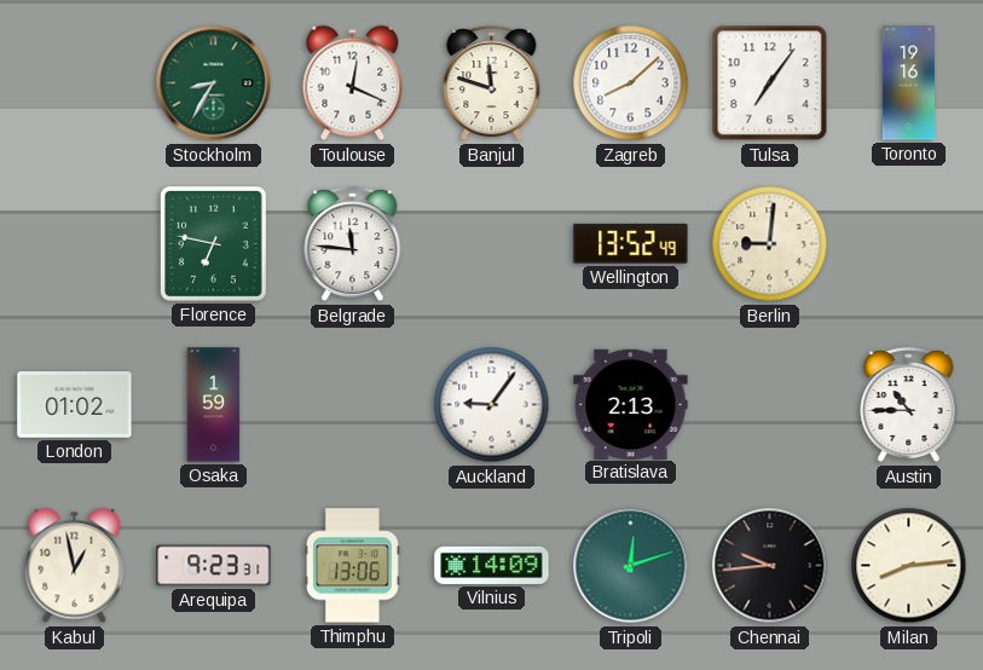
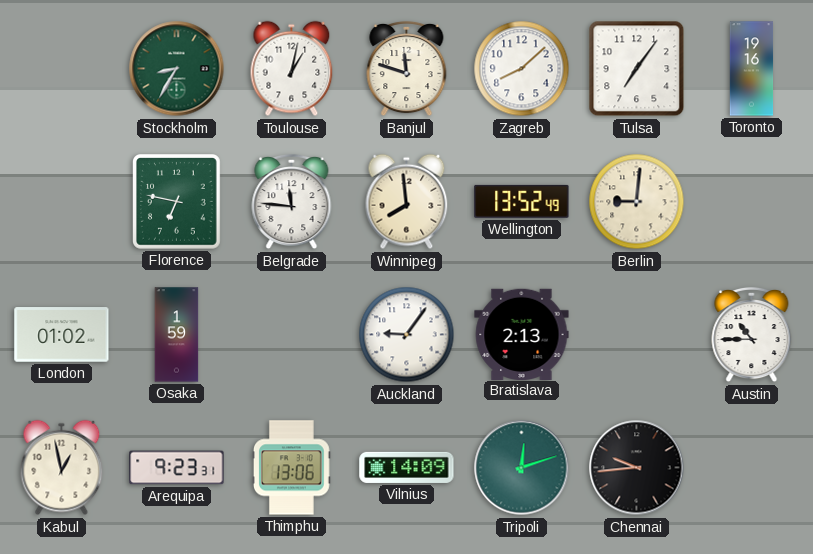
Toulouse: 12:19 -> 1:02
Winnipeg: none -> 7:59
Milan: 8:14 -> none
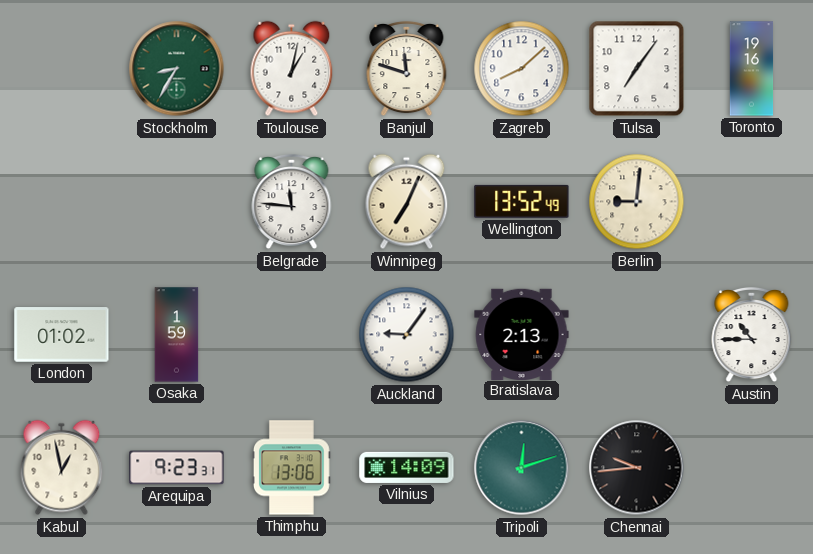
Florence: 6:47 -> none
Winnipeg: 7:59 -> 7:04
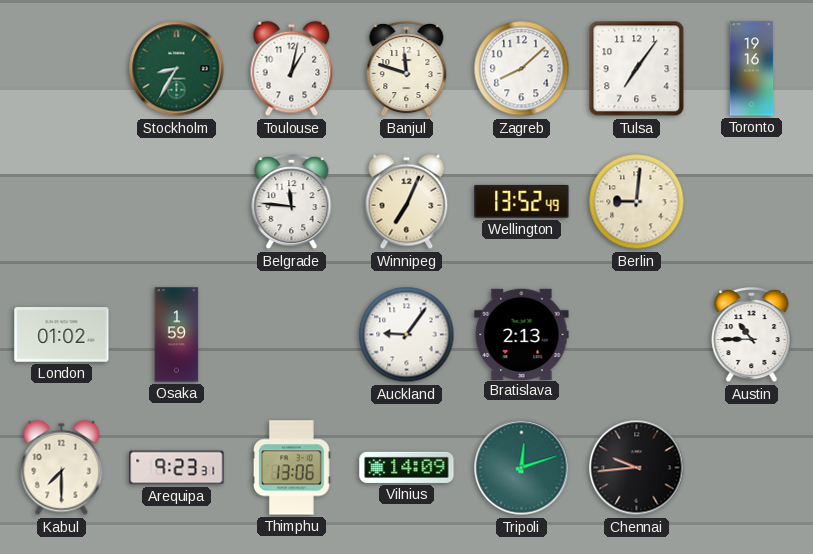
Kabul: 12:58 -> 7:30
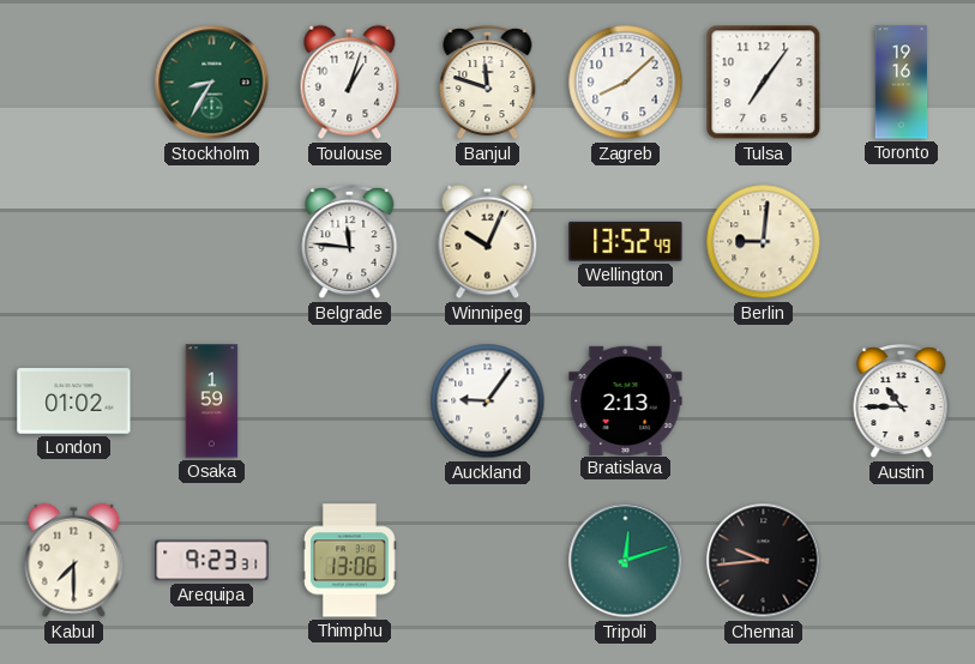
Toulouse: 1:02 -> 1:03
Winnipeg: 7:04 -> 10:04
Vilnius: 14:09 -> none
